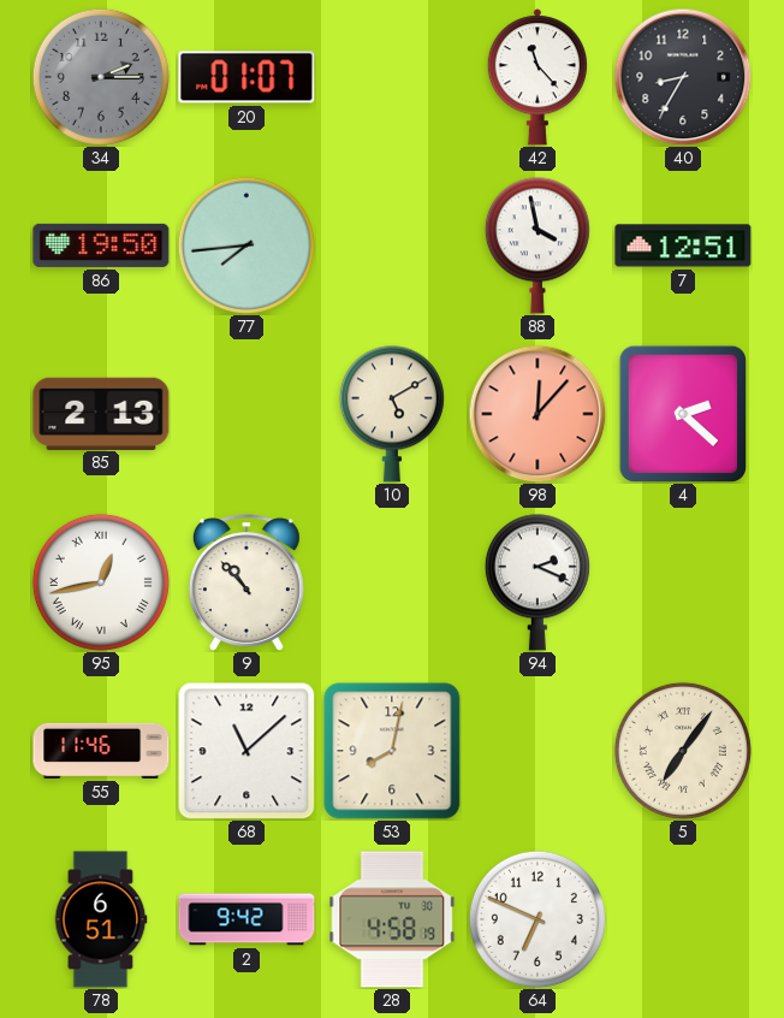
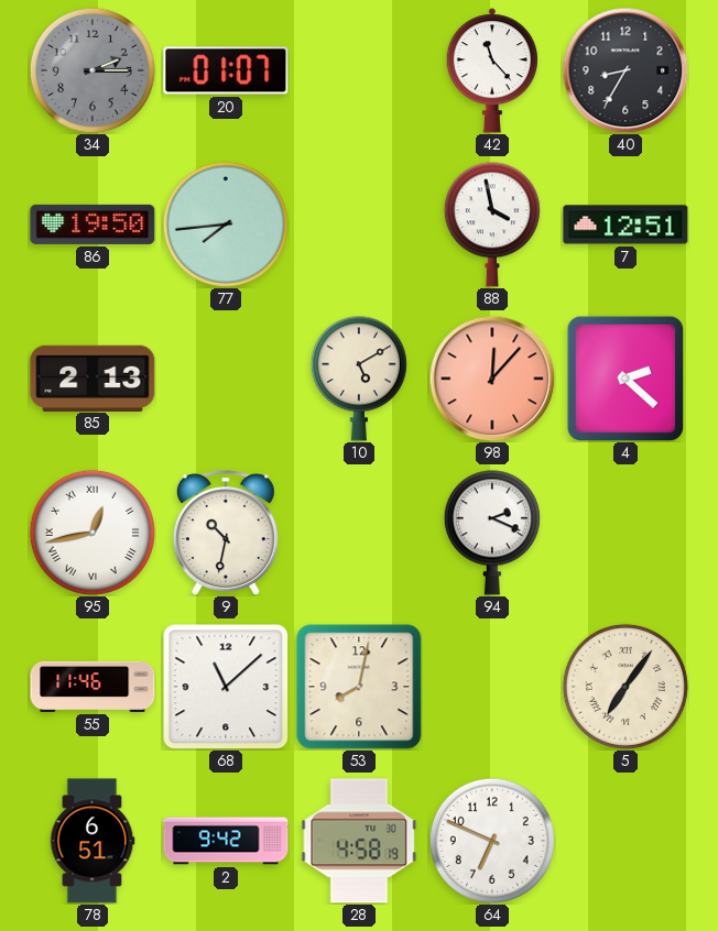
9: 10:53 -> 10:32
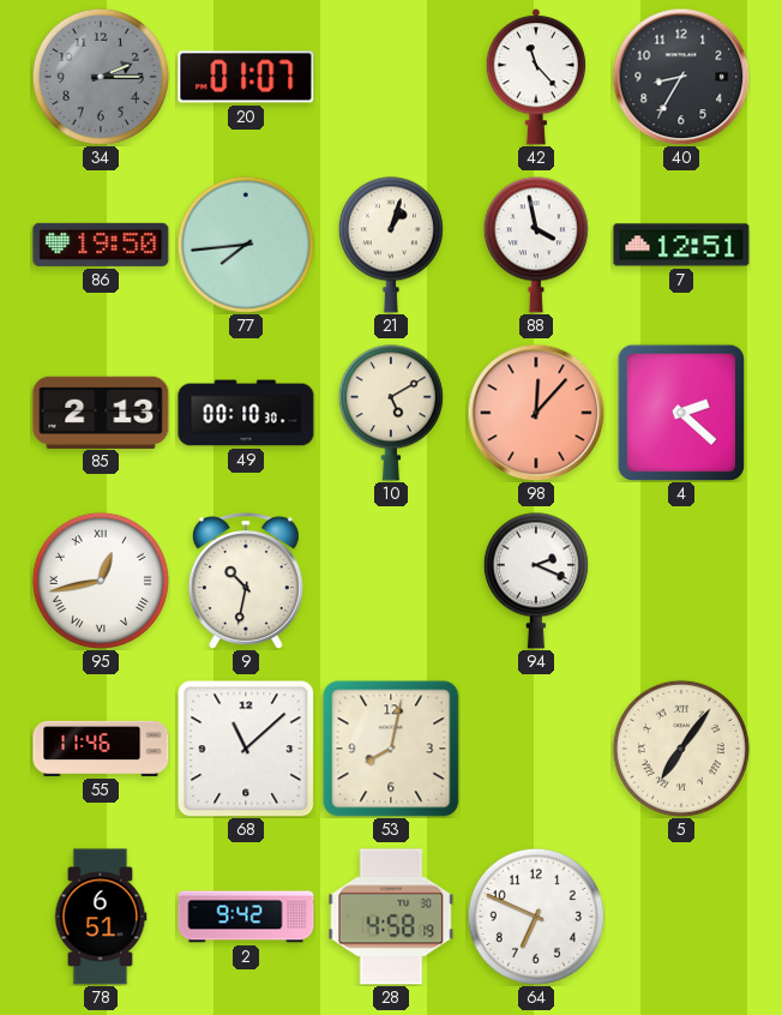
21: none -> 1:03
49: none -> 00:10
